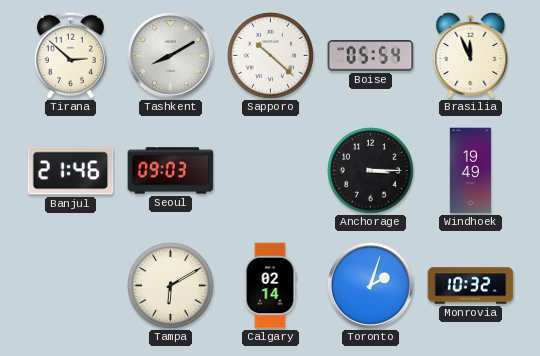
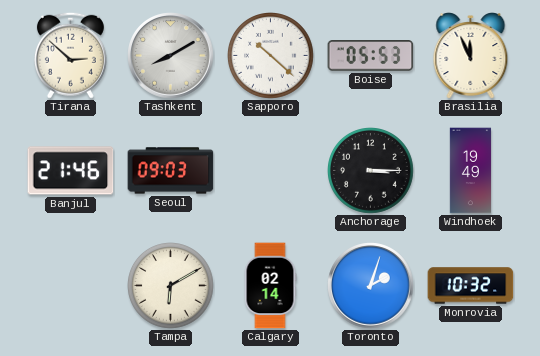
Boise: 05:54 -> 05:53
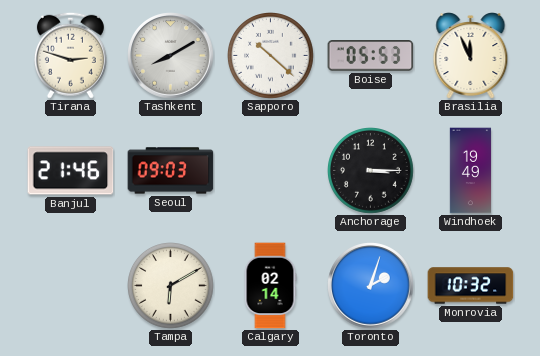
Tirana: 2:52 -> 2:48
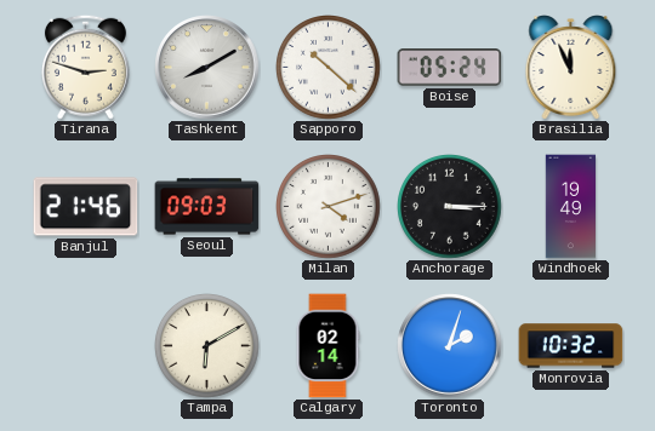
Boise: 05:53 -> 05:24
Milan: none -> 4:12
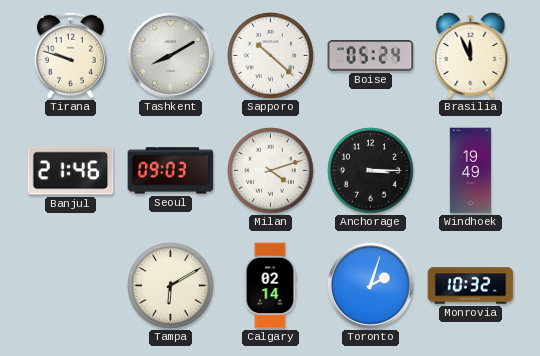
Tirana: 2:48 -> 9:48
